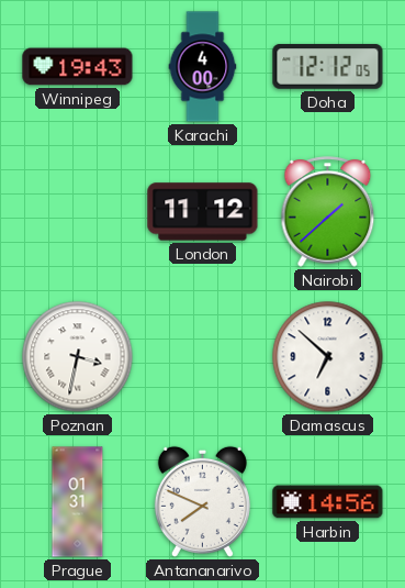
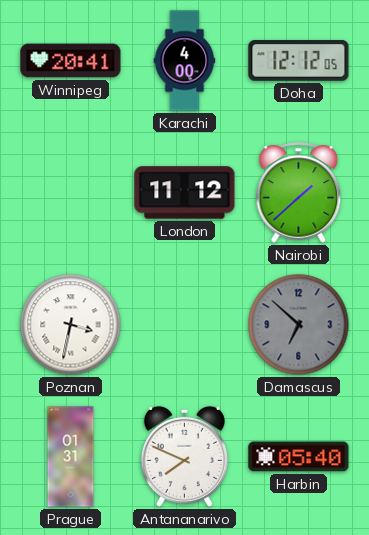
Winnipeg: 19:43 -> 20:41
Damascus dial: white -> grey
Harbin: 14:56 -> 05:40
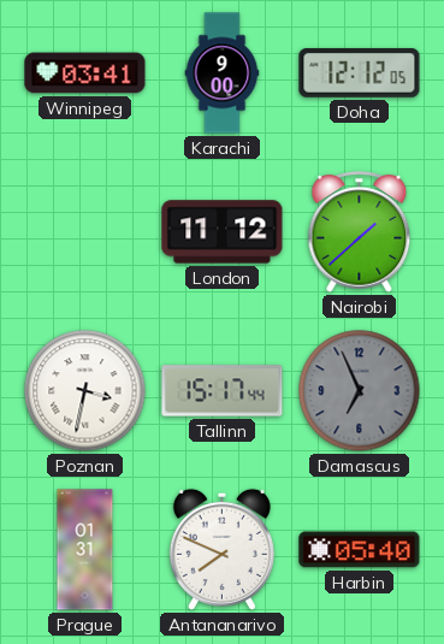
Winnipeg: 20:41 -> 03:41
Karachi: 4:00 -> 9:00
Tallinn: none -> 15:17
Damascus: 6:52 -> 6:56
